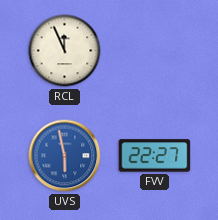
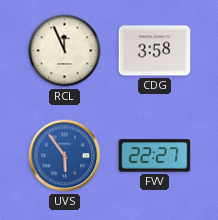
CDG: none -> 3:58
UVS: 5:58 -> 5:54
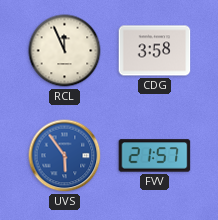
FVV: 22:27 -> 21:57
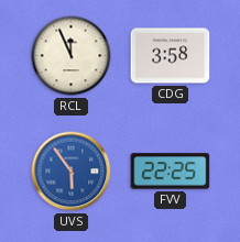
FVV: 21:57 -> 22:25
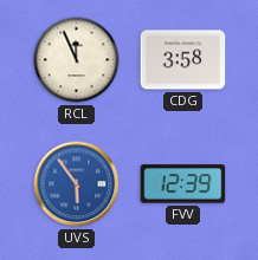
FVV: 22:25 -> 12:39
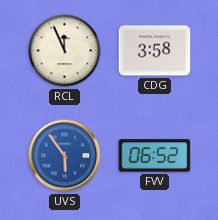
FVV: 12:39 -> 06:52
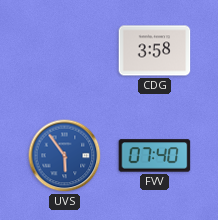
RCL: 11:56 -> none
FVV: 06:52 -> 07:40
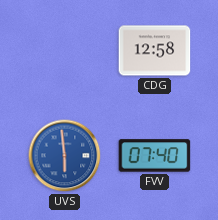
CDG: 3:58 -> 12:58
UVS: 5:54 -> 5:59
